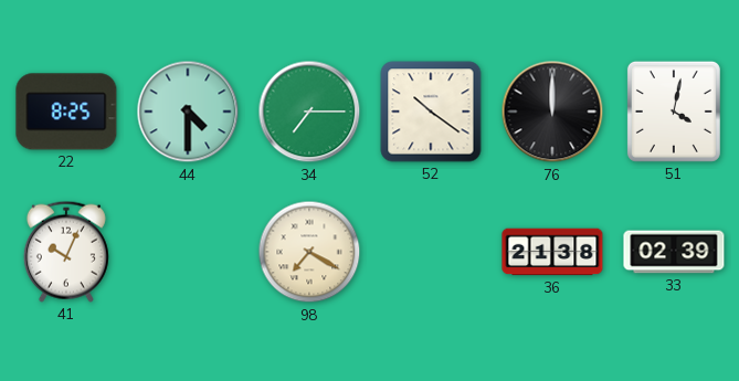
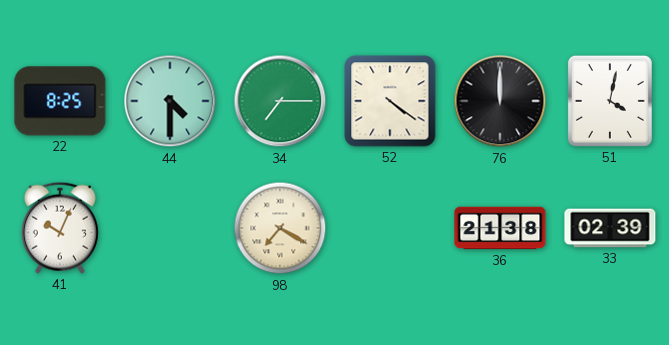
52: 10:21 -> 4:21
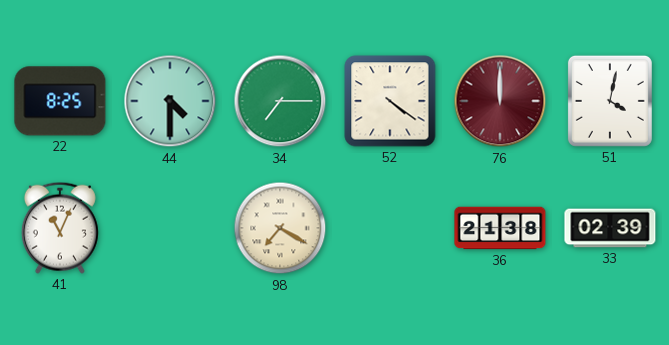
76 dial: black -> burgundy
41: 10:04 -> 11:04
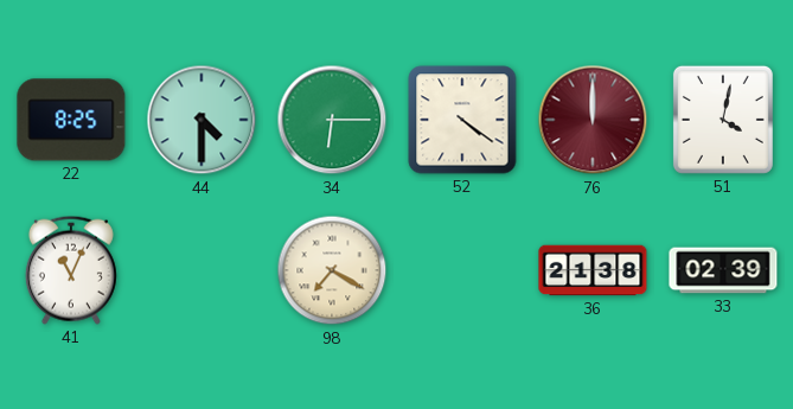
34: 7:15 -> 6:15
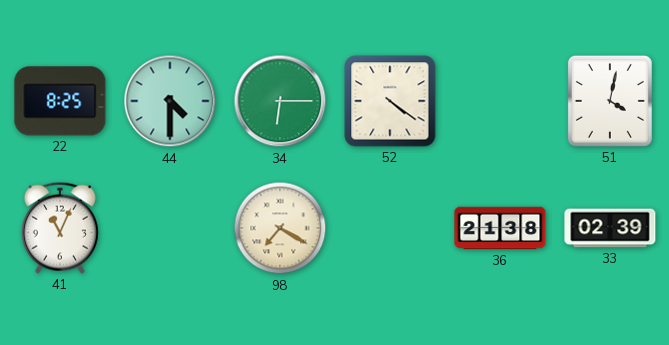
76: 12:00 -> none
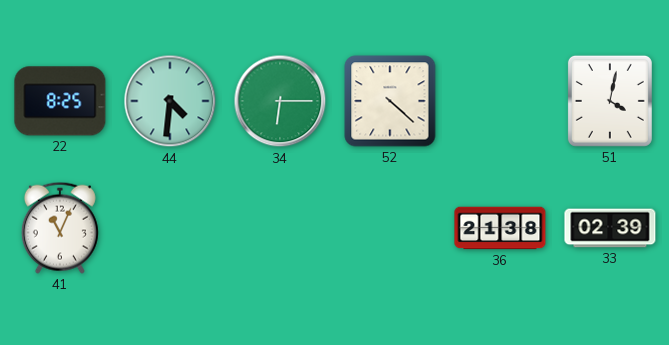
44: 4:30 -> 4:31
52: 4:21 -> 4:22
98: 7:20 -> none
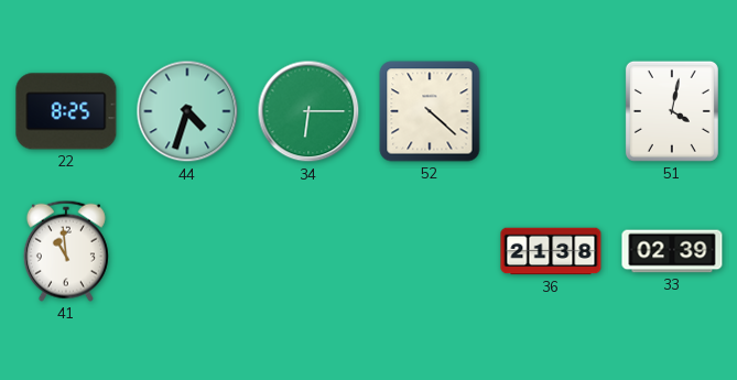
44: 4:31 -> 4:33
41: 11:04 -> 10:59
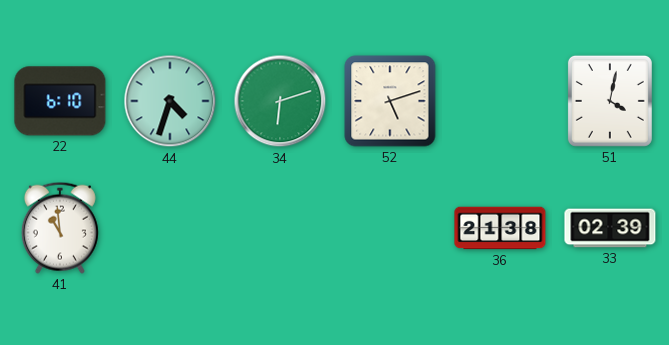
22: 8:25 -> 6:10
34: 6:15 -> 6:12
52: 4:22 -> 5:12
